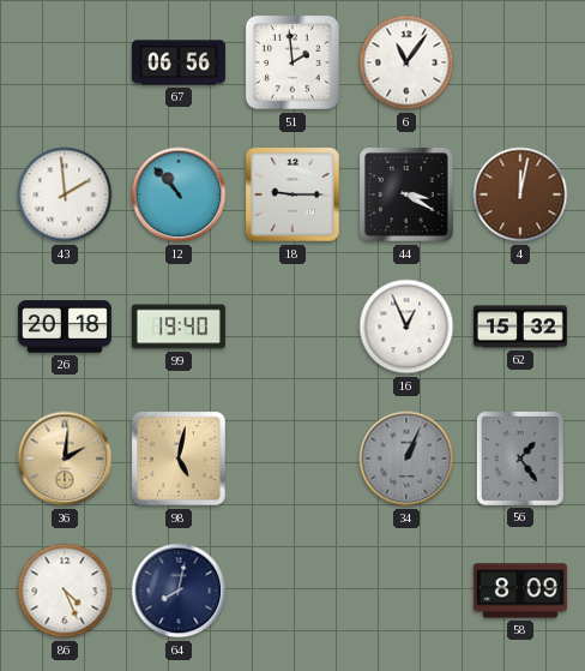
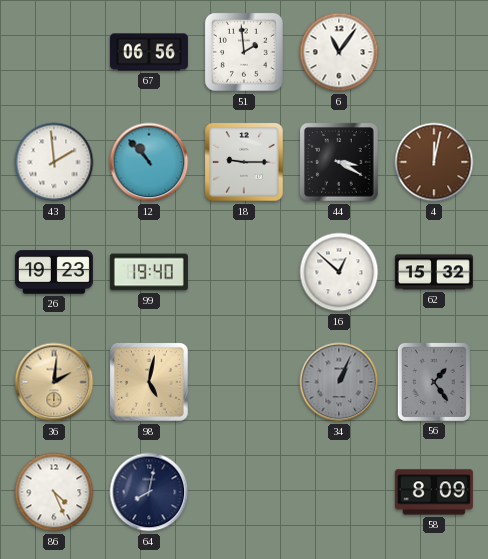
26: 20:18 -> 19:23
16: 12:56 -> 12:52
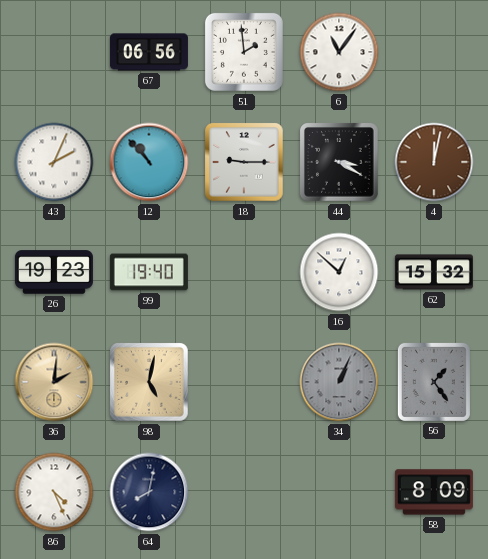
43: 1:59 -> 2:04
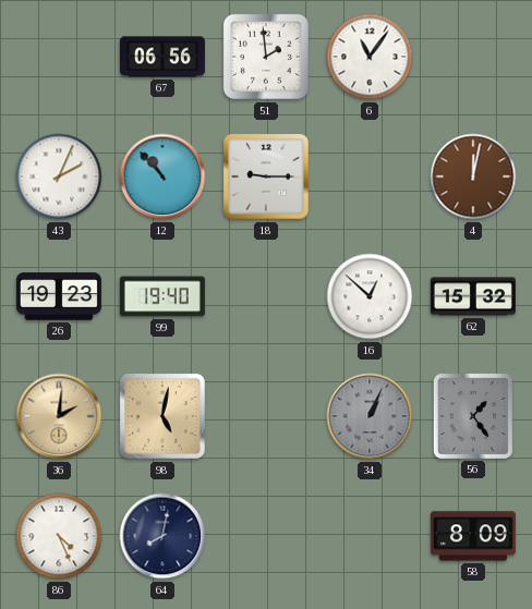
44: 3:20 -> none
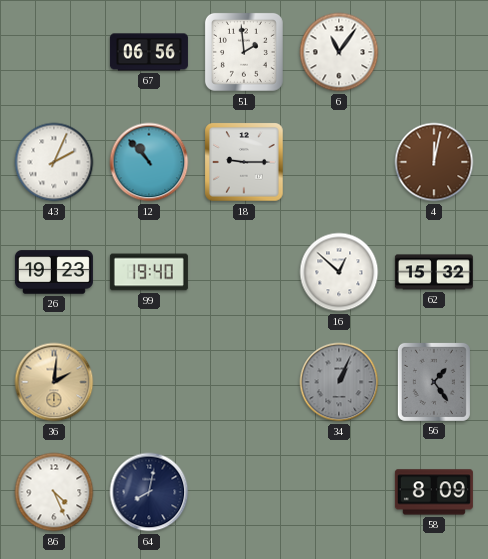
98: 5:02 -> none
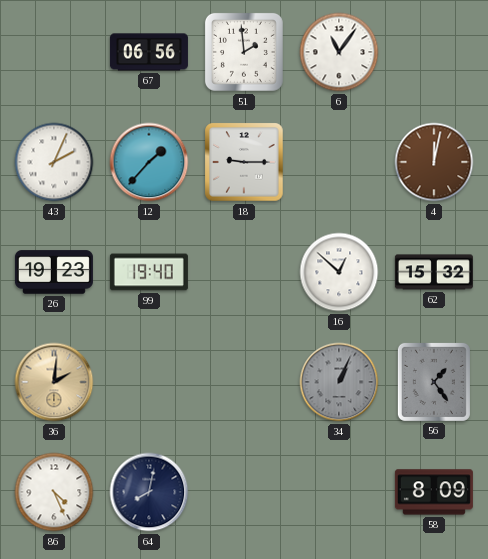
12: 10:53 -> 1:37
